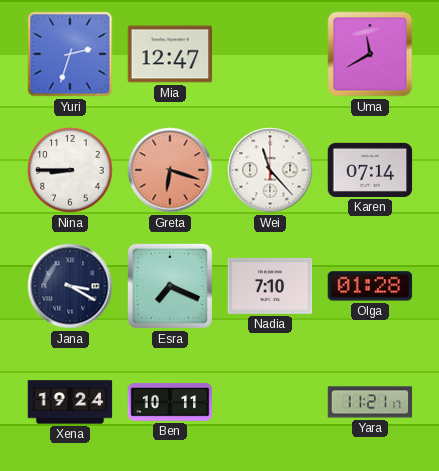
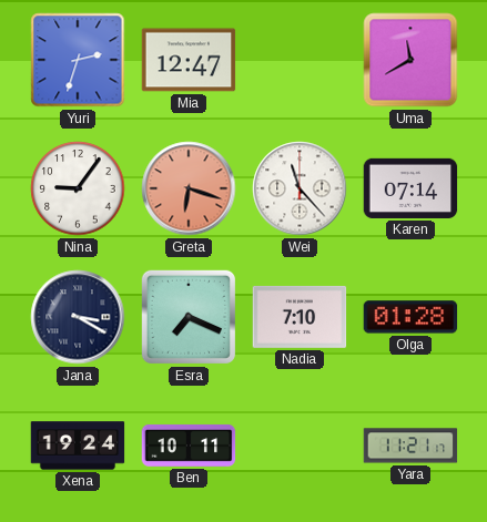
Nina: 8:45 -> 9:06
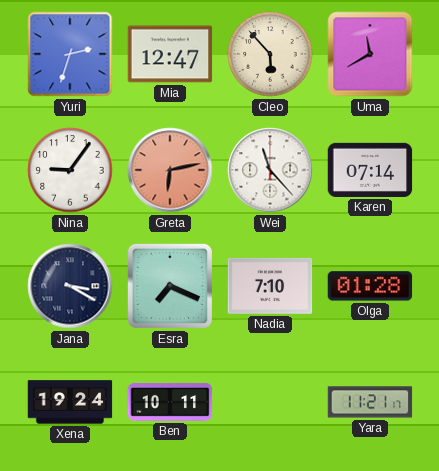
Cleo: none -> 5:53
Greta: 6:18 -> 6:13
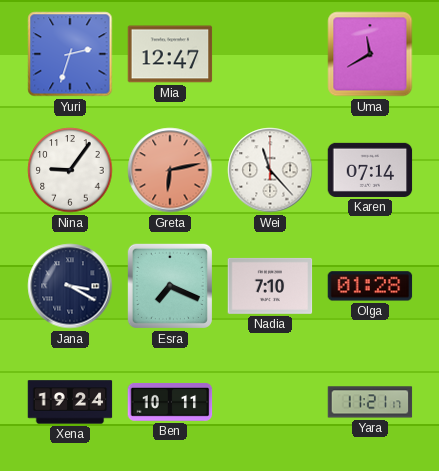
Cleo: 5:53 -> none
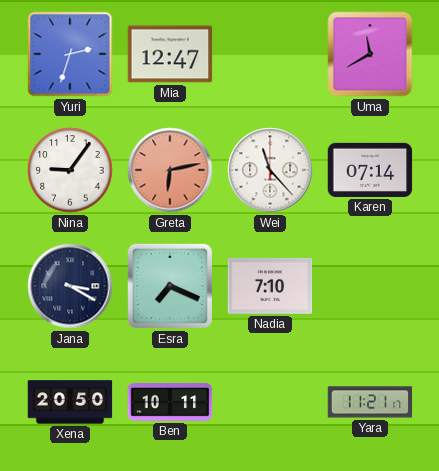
Olga: 01:28 -> none
Xena: 19:24 -> 20:50
